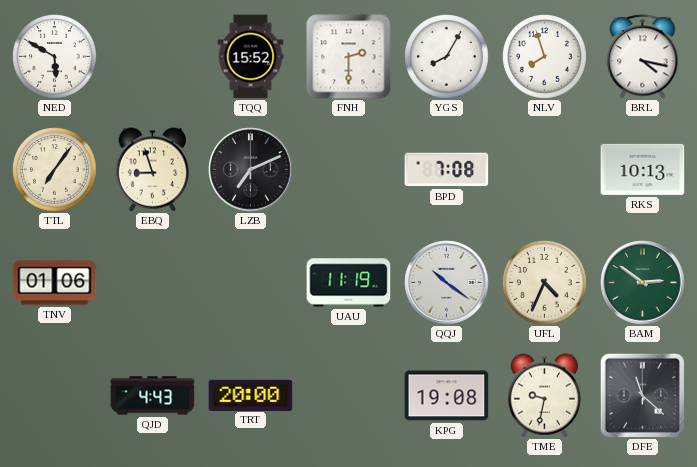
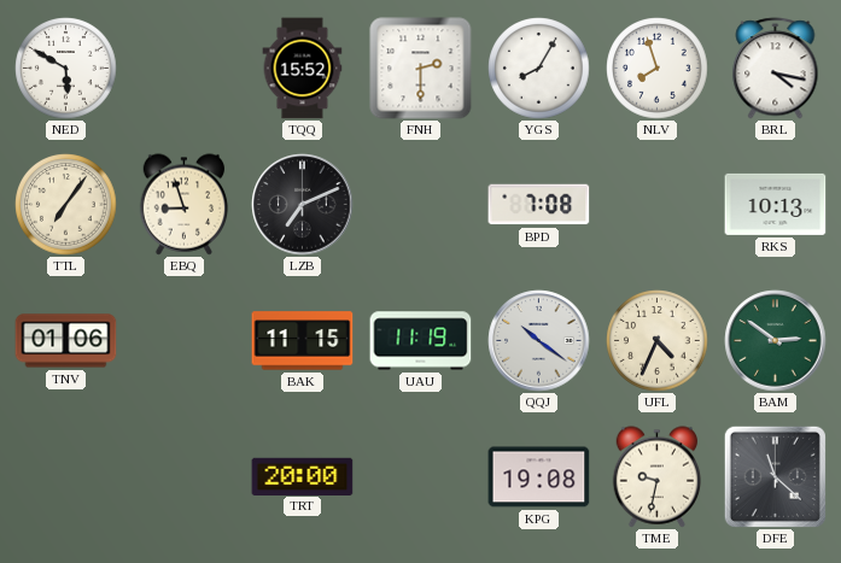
BAK: none -> 11:15
QJD: 4:43 -> none
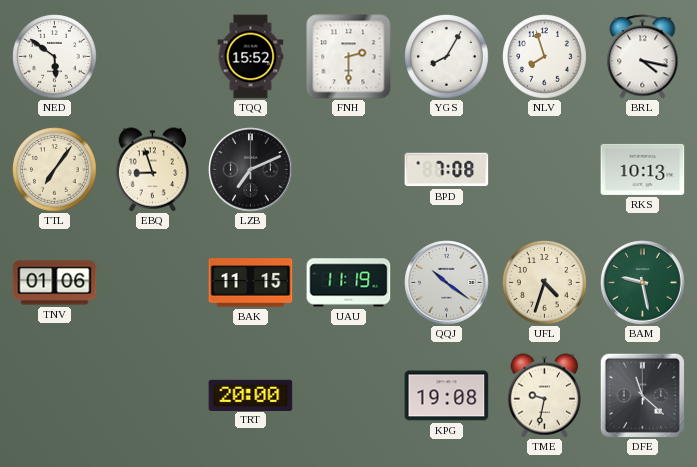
NED: 5:50 -> 5:51
UFL: 4:34 -> 4:33
BAM: 2:51 -> 9:28
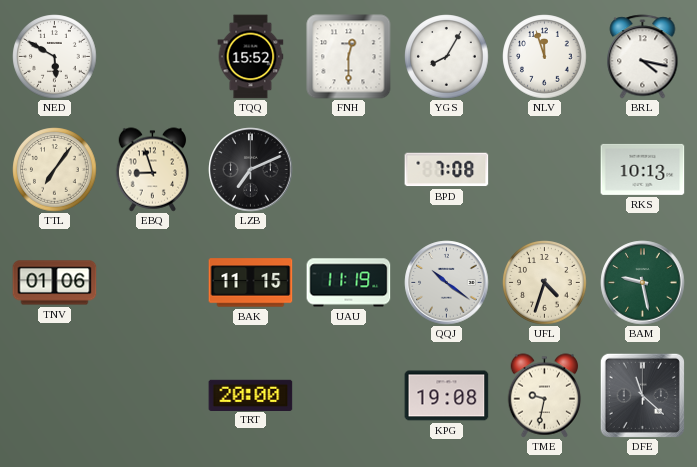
NED: 5:51 -> 5:50
FNH: 2:30 -> 12:30
NLV: 7:57 -> 11:57
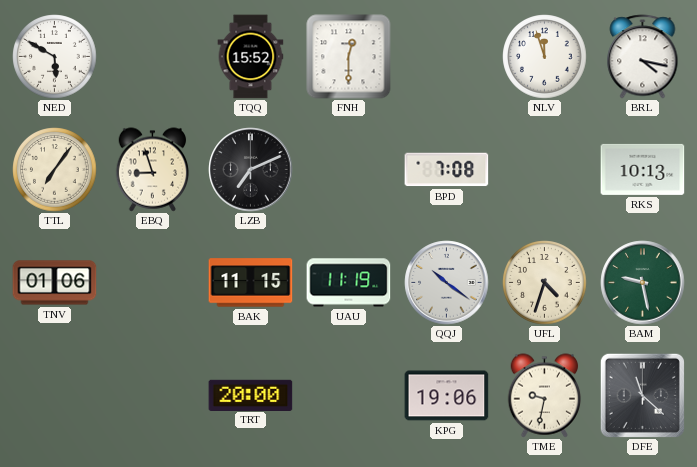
YGS: 8:05 -> none
KPG: 19:08 -> 19:06
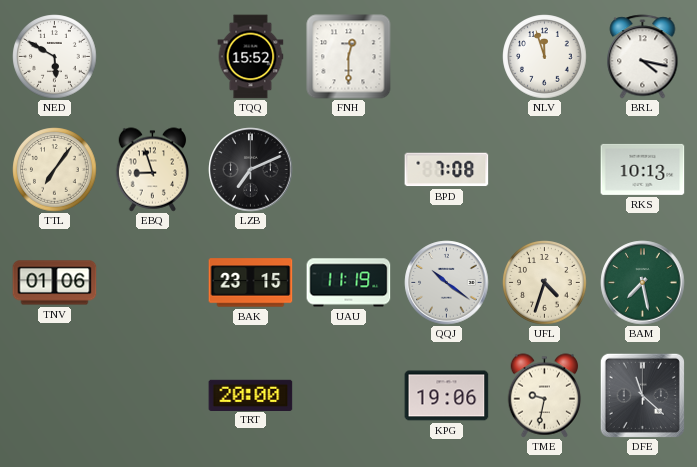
BAK: 11:15 -> 23:15
BAM: 9:28 -> 7:28
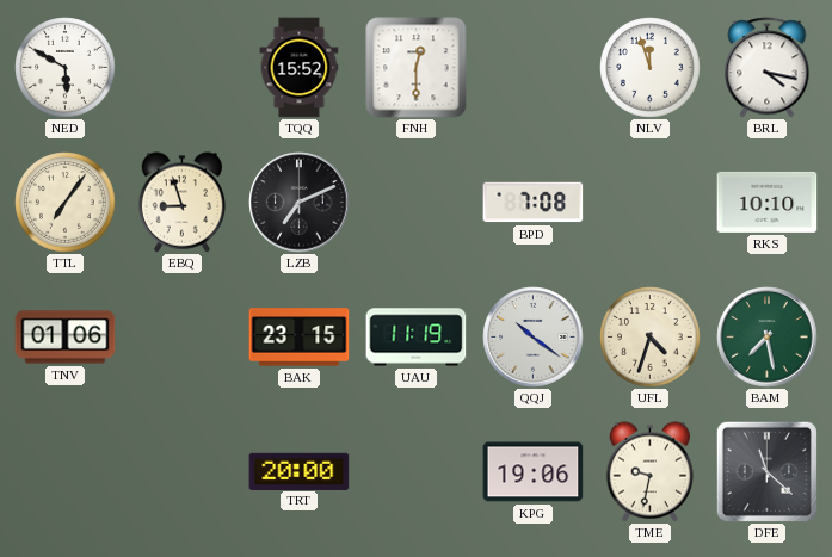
RKS: 10:13 -> 10:10
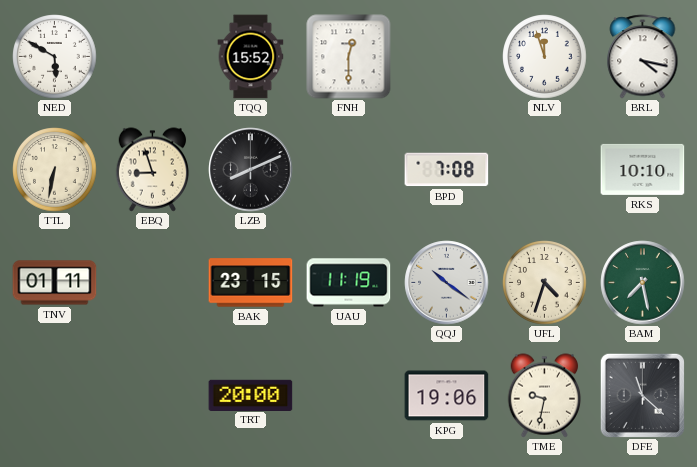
TTL: 7:06 -> 6:32
LZB: 7:11 -> 8:11
TNV: 01:06 -> 01:11
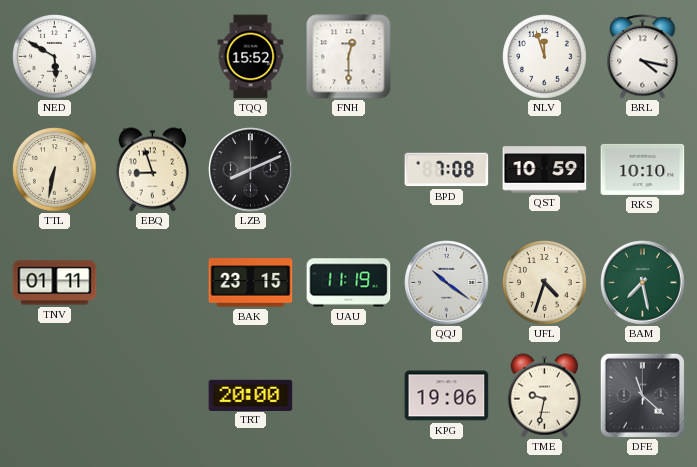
QST: none -> 10:59
